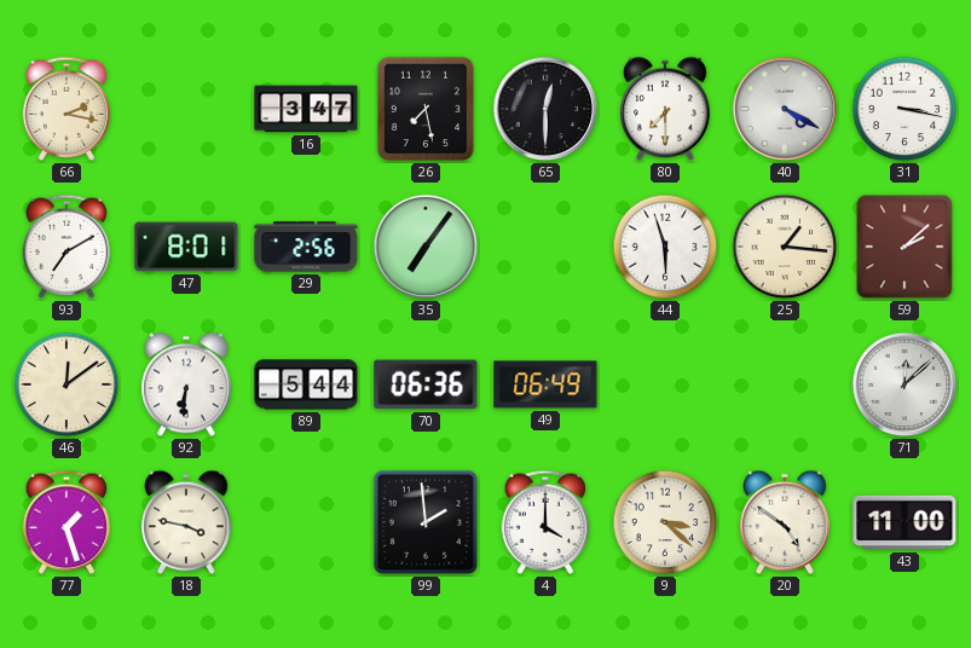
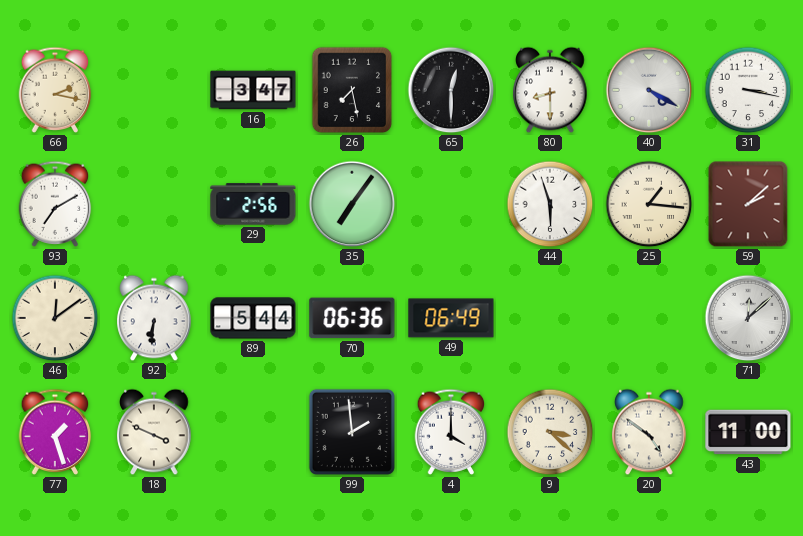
80: 7:30 -> 8:30
47: 8:01 -> none
18: 3:47 -> 3:49
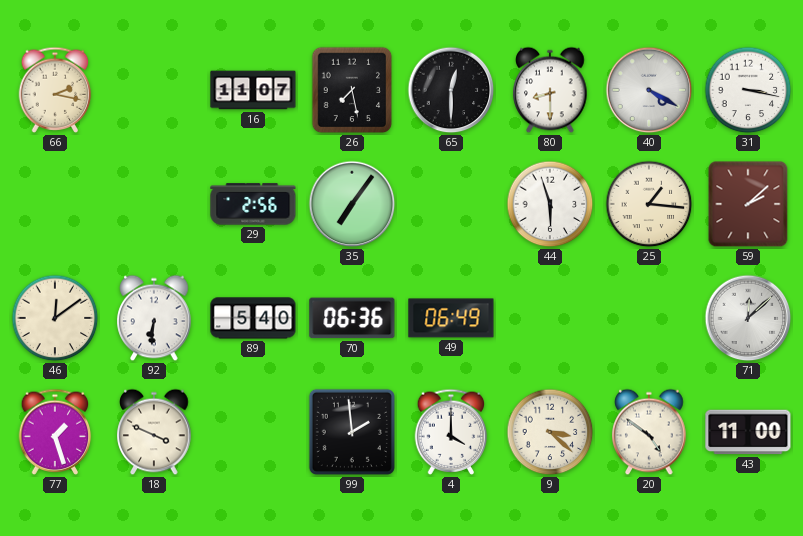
16: 3:47 -> 11:07
93: 7:10 -> none
89: 5:44 -> 5:40
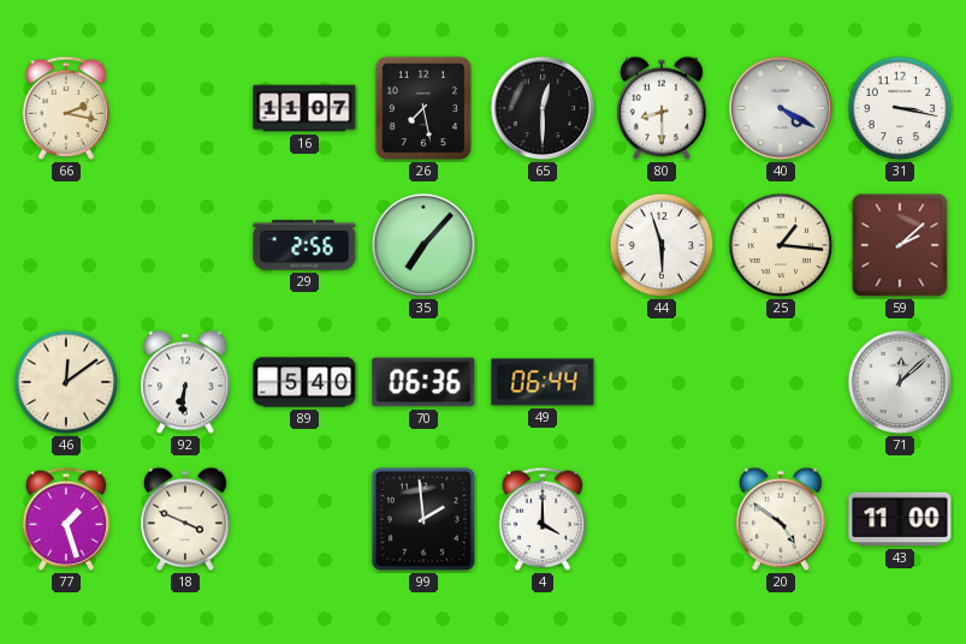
35: 7:06 -> 7:07
49: 06:49 -> 06:44
9: 3:22 -> none
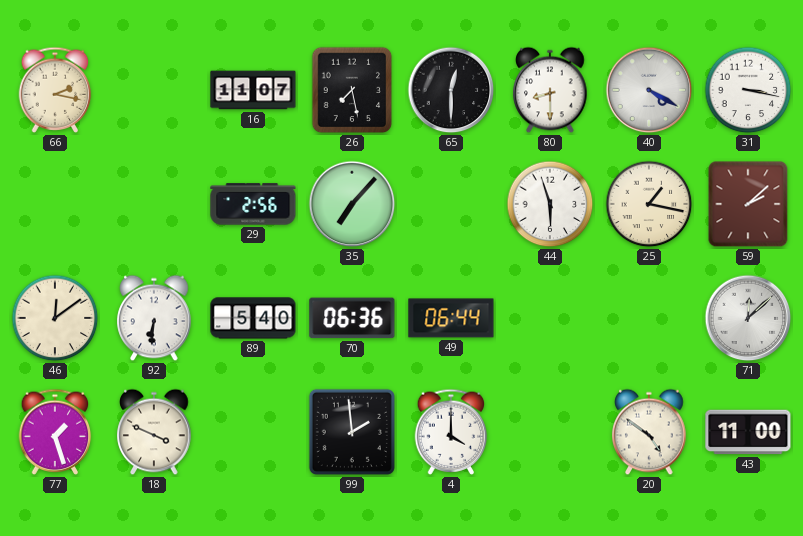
25: 1:16 -> 1:17
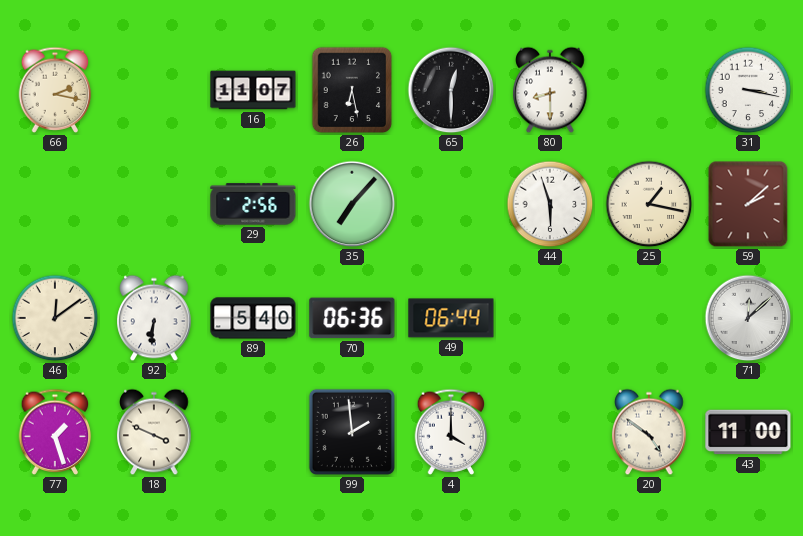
26: 7:28 -> 6:28
40: 4:20 -> none
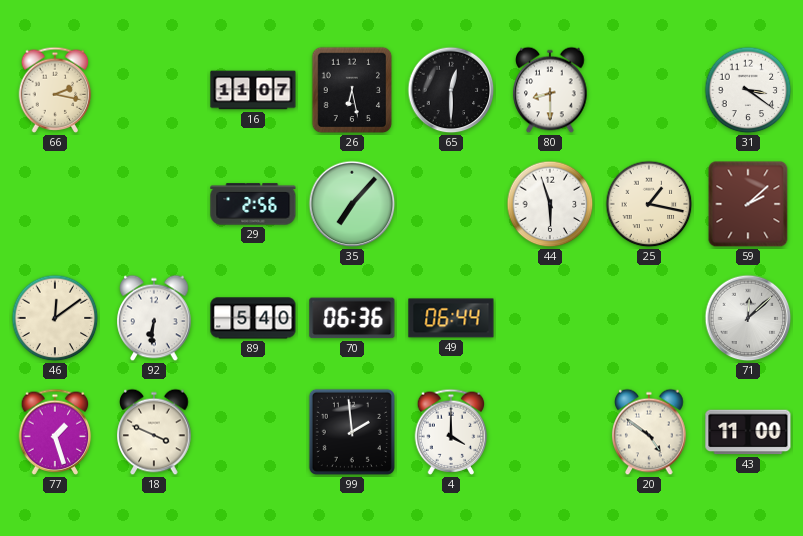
31: 3:17 -> 3:21
